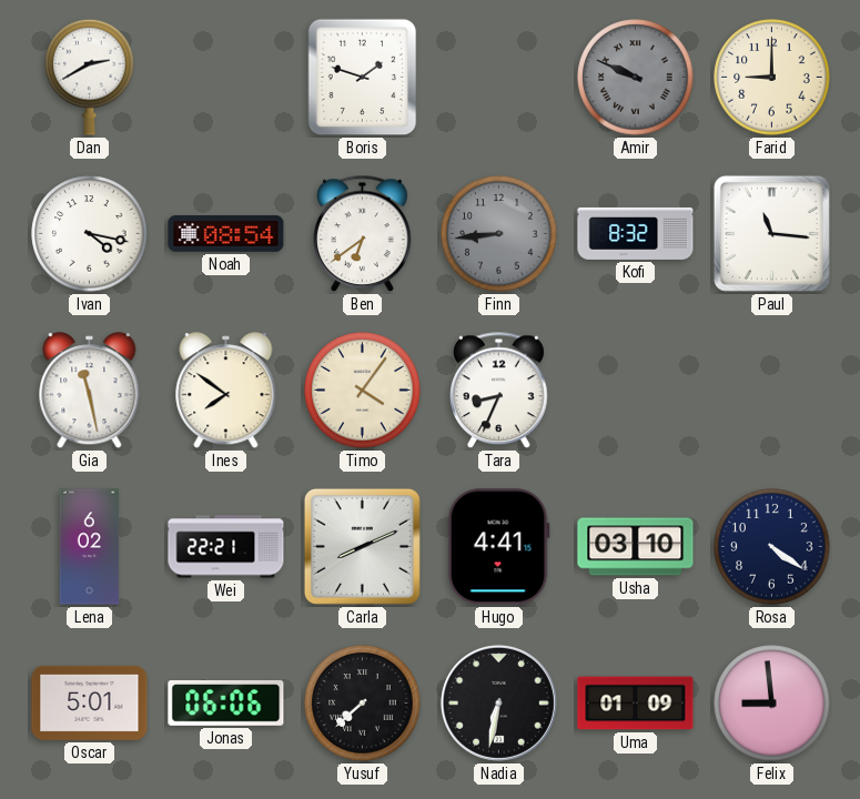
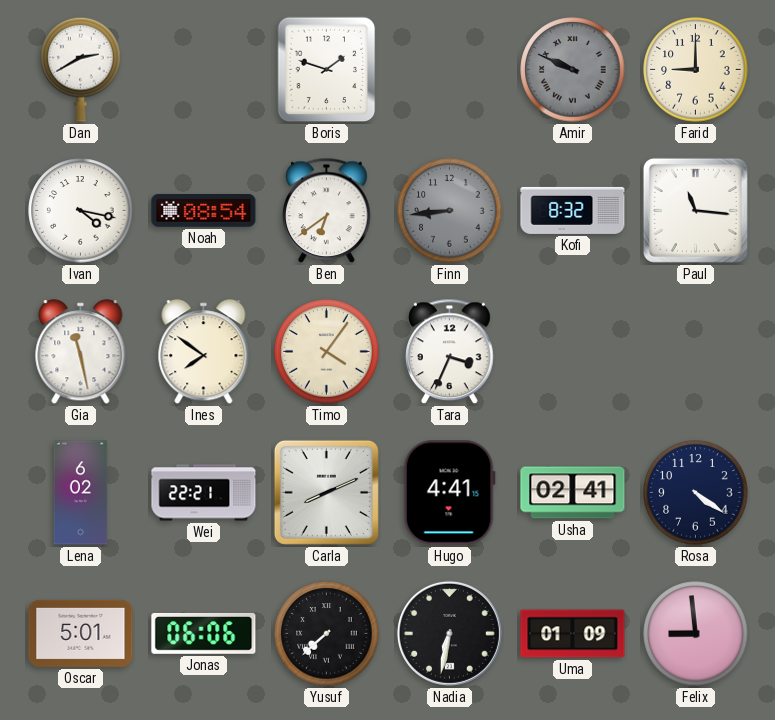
Tara: 8:34 -> 3:34
Usha: 03:10 -> 02:41
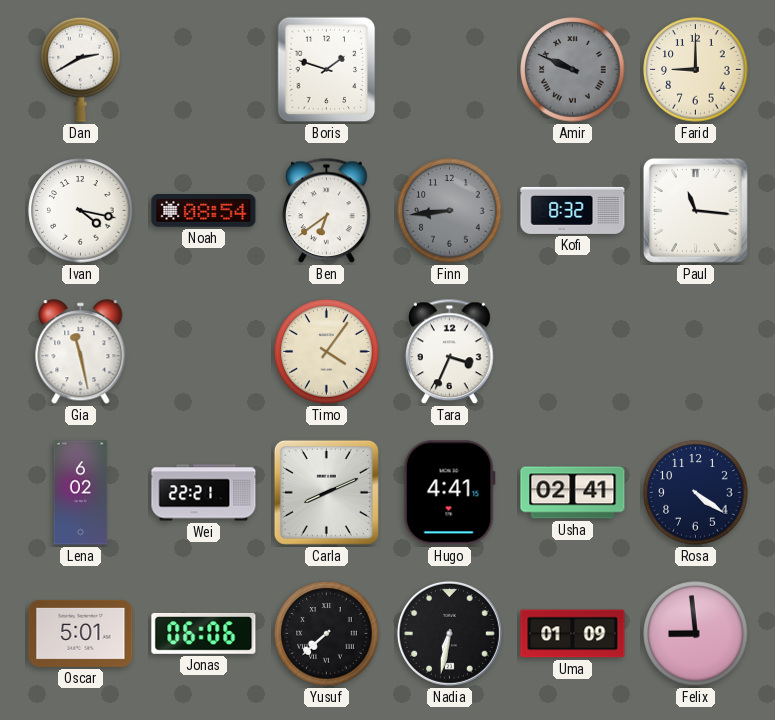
Ines: 7:51 -> none
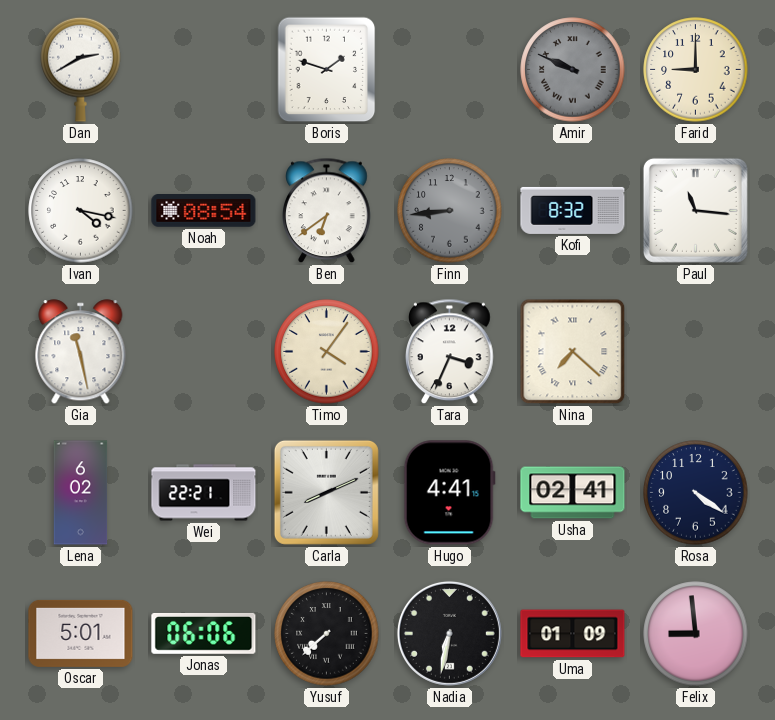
Nina: none -> 7:22
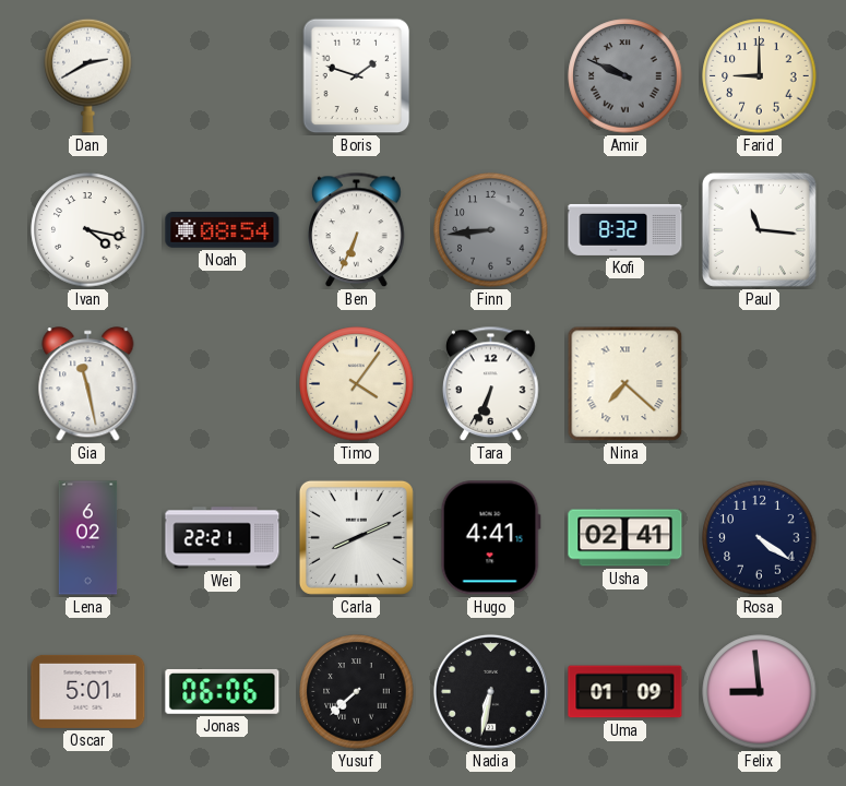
Ben: 6:39 -> 6:34
Tara: 3:34 -> 6:34
